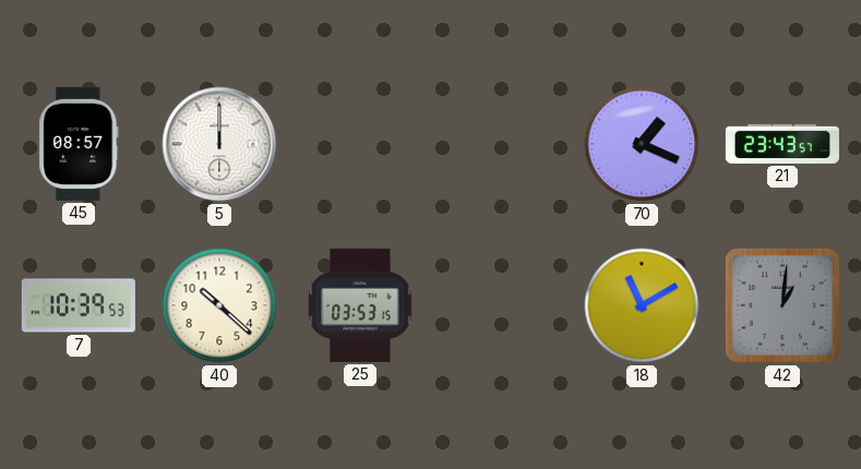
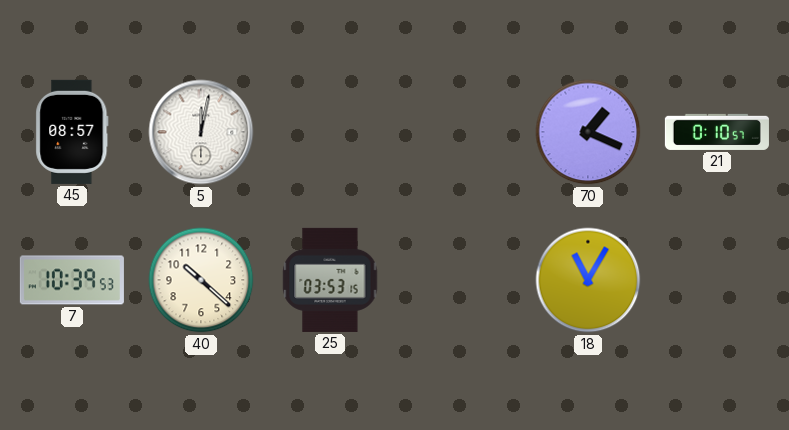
5: 12:00 -> 12:02
21: 23:43 -> 0:10
18: 11:10 -> 11:05
42: 1:01 -> none
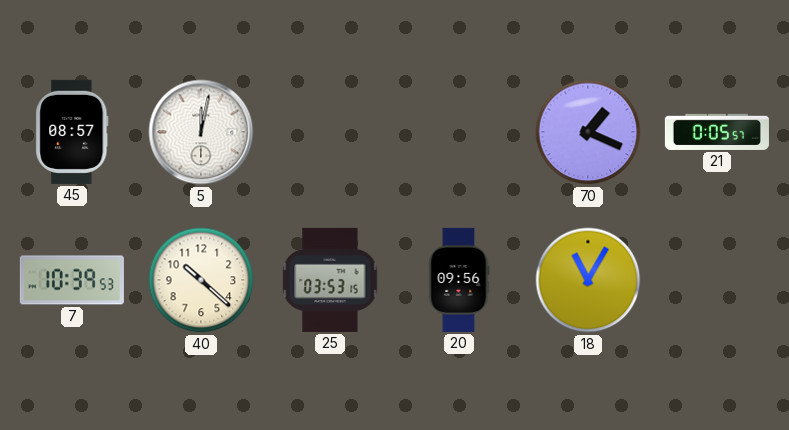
21: 0:10 -> 0:05
20: none -> 09:56
